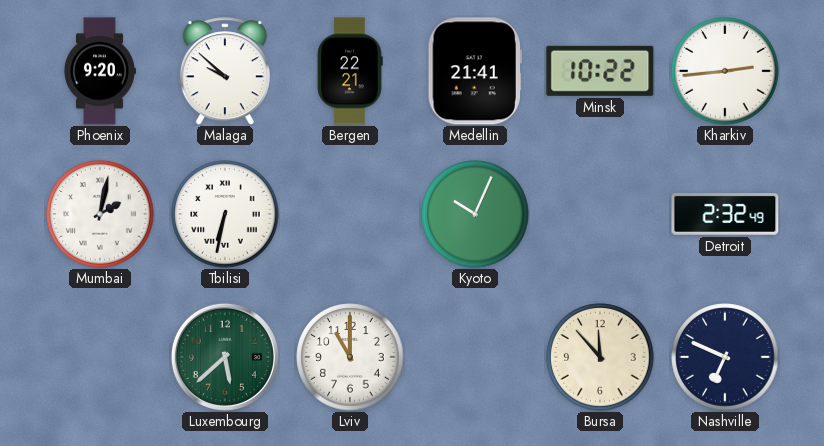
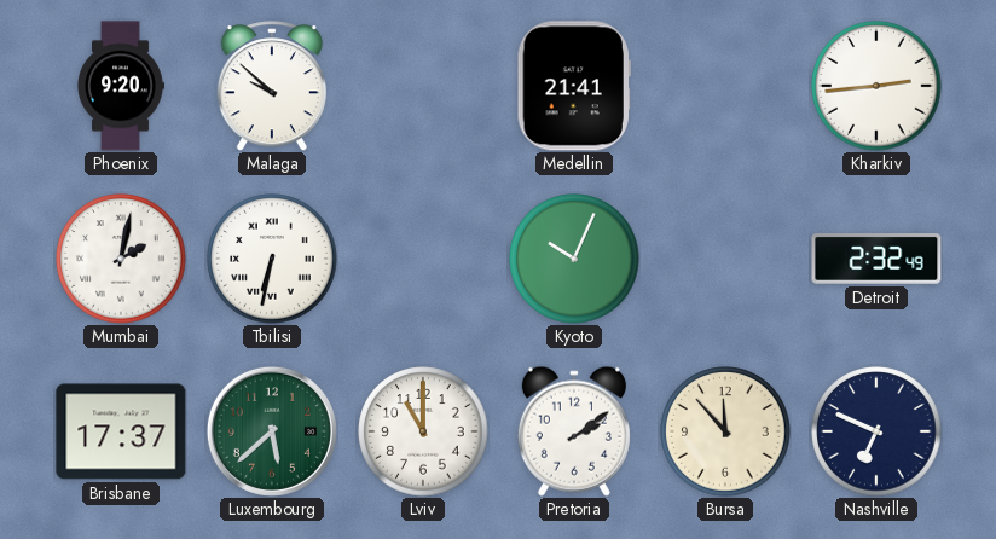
Bergen: 22:21 -> none
Minsk: 10:22 -> none
Brisbane: none -> 17:37
Pretoria: none -> 2:09
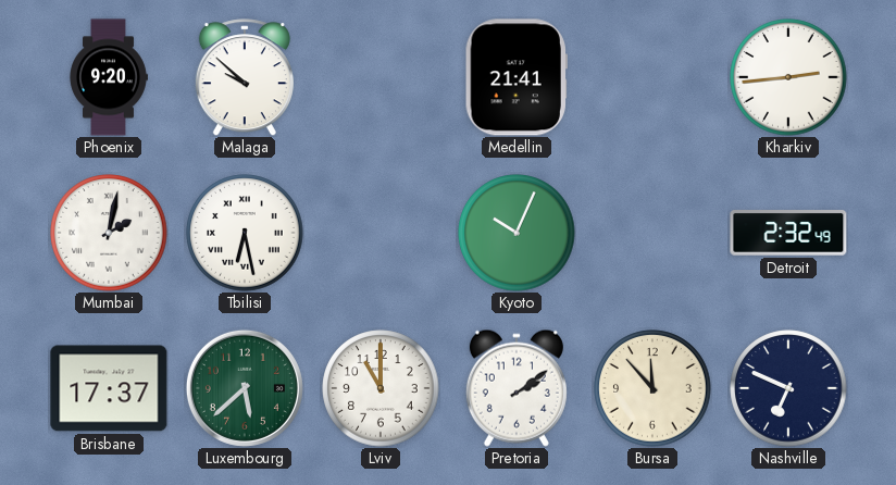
Tbilisi: 6:32 -> 6:28
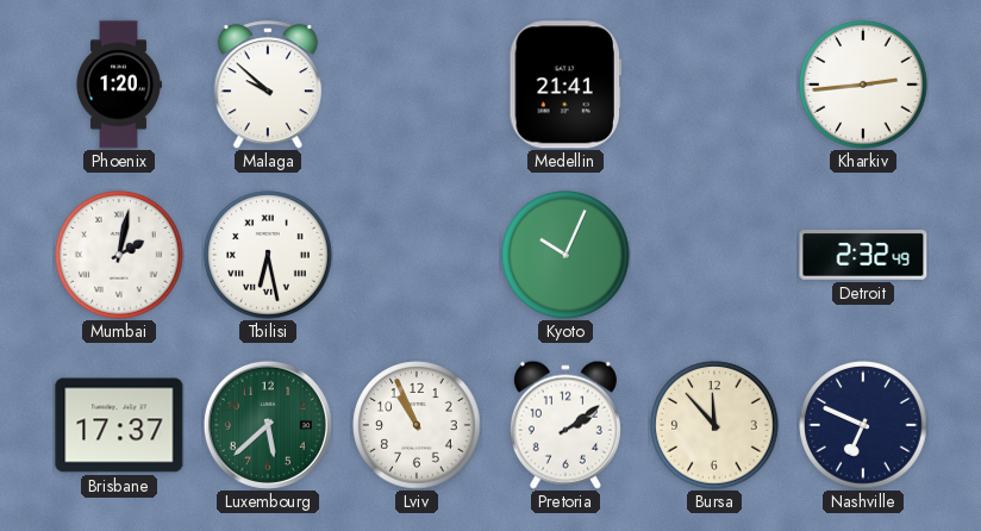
Phoenix: 9:20 -> 1:20
Lviv: 11:00 -> 10:56
